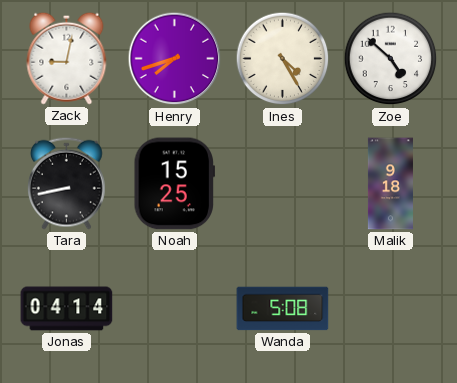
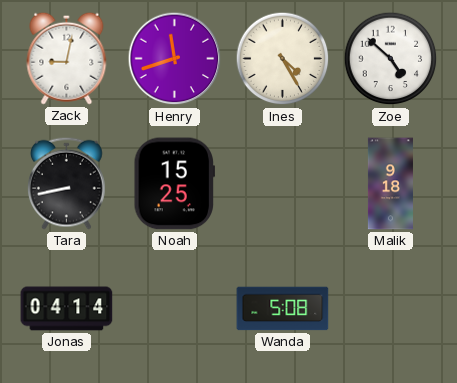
Henry: 7:42 -> 11:42
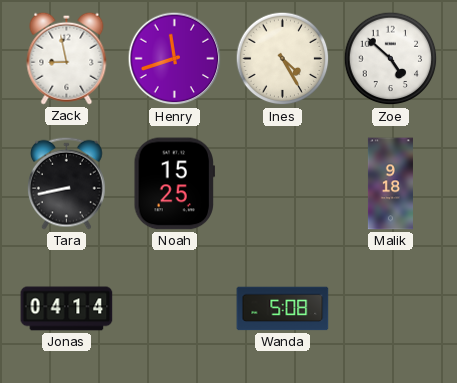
Zack: 9:02 -> 8:58
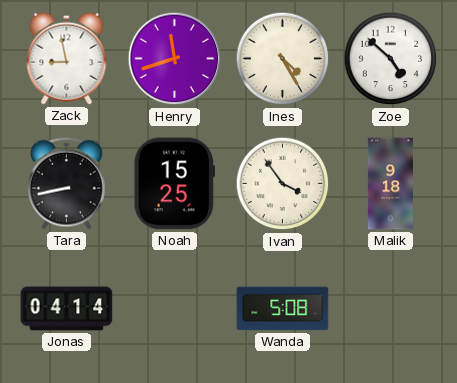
Ivan: none -> 3:54
